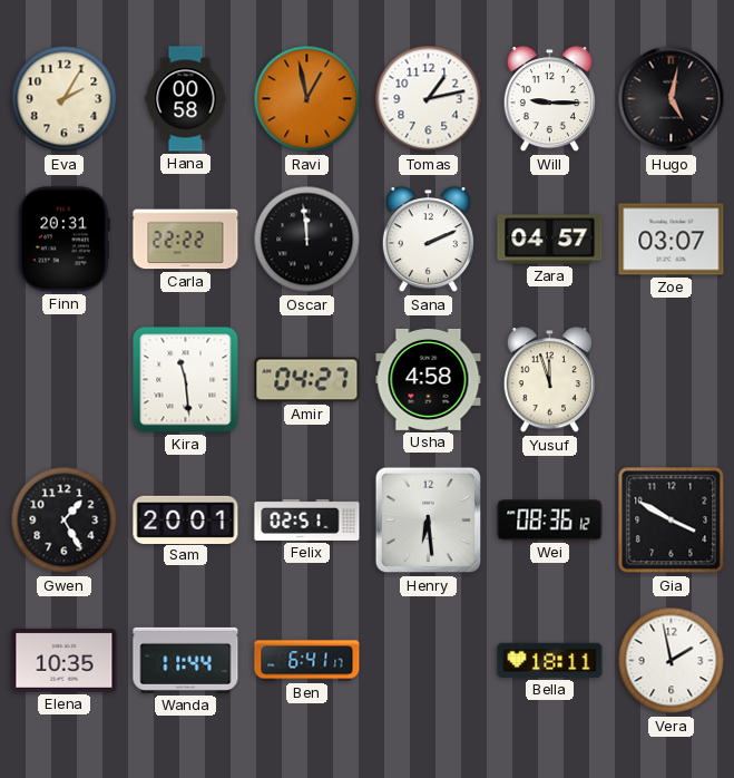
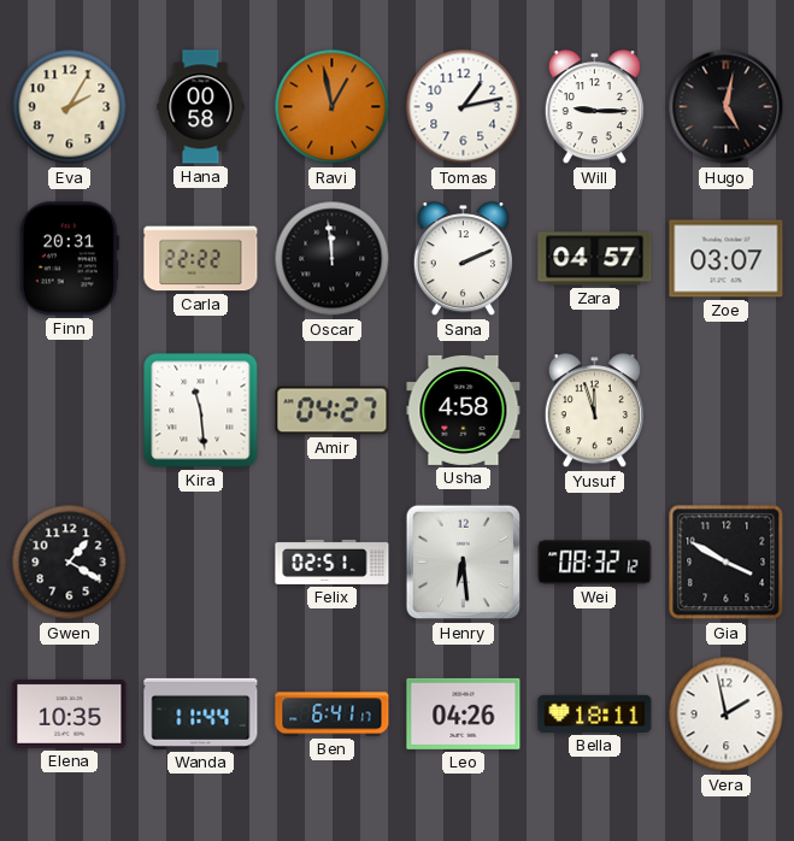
Gwen: 1:25 -> 1:20
Sam: 20:01 -> none
Wei: 08:36 -> 08:32
Leo: none -> 04:26
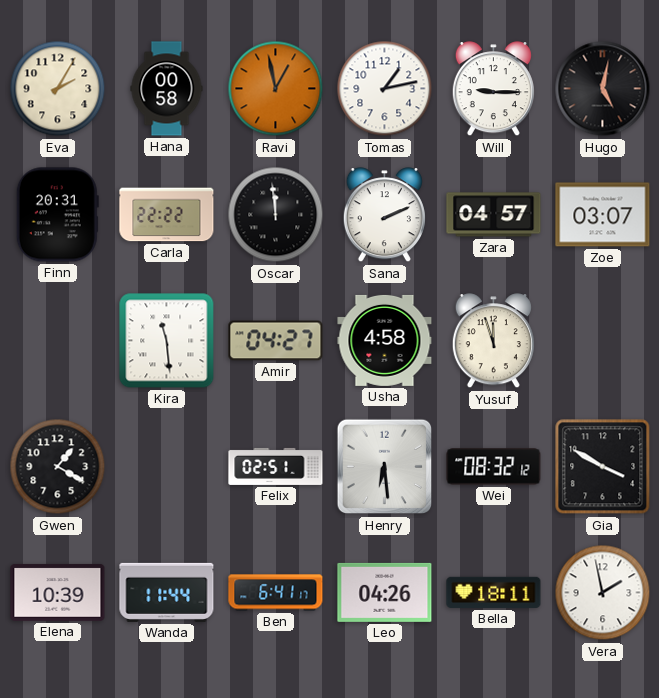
Elena: 10:35 -> 10:39
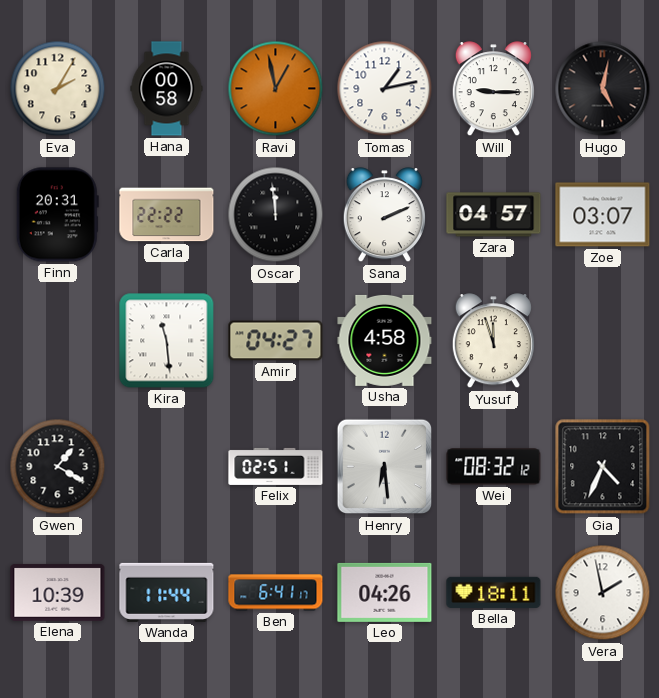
Gia: 3:50 -> 4:34
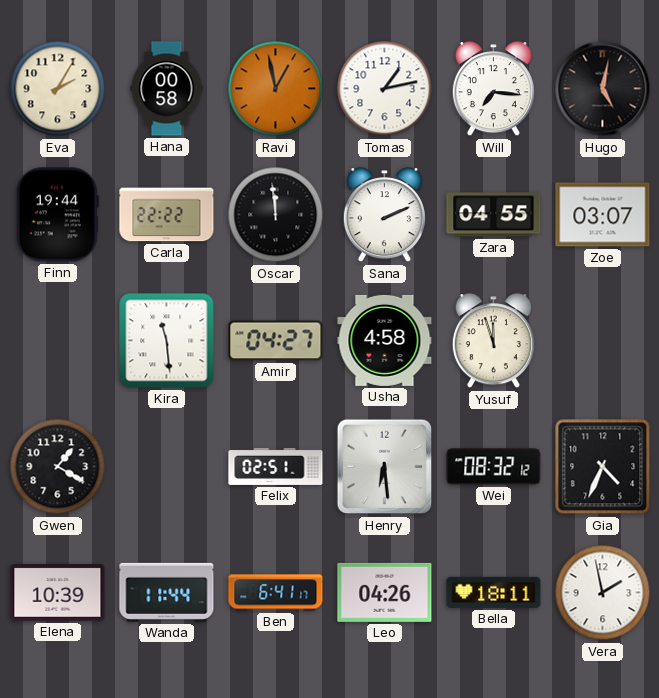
Will: 9:15 -> 7:16
Finn: 20:31 -> 19:44
Zara: 04:57 -> 04:55
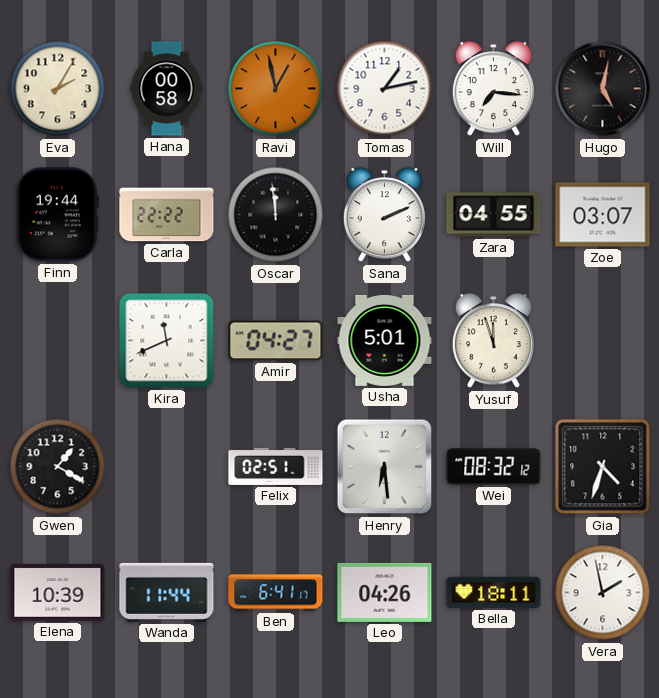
Kira: 11:29 -> 11:41
Usha: 4:58 -> 5:01
Gia: 4:34 -> 4:33
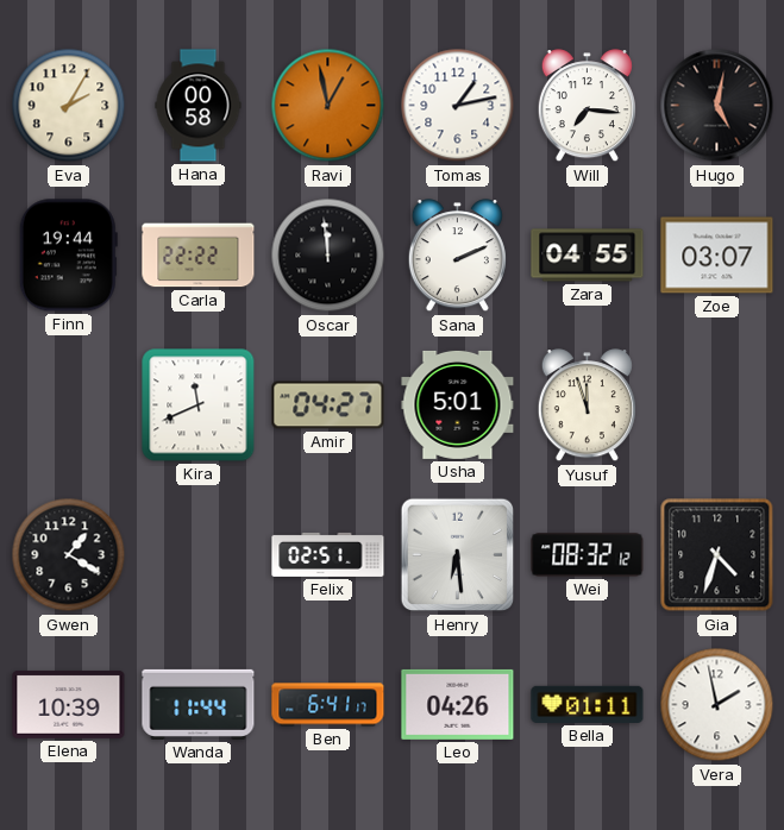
Bella: 18:11 -> 01:11
